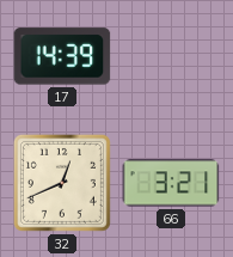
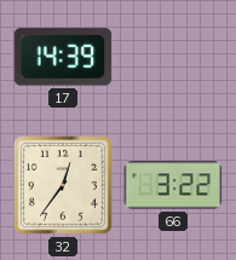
32: 12:41 -> 12:36
66: 3:21 -> 3:22
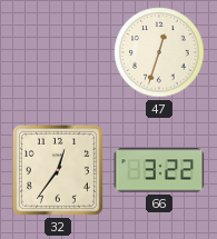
17: 14:39 -> none
47: none -> 12:33
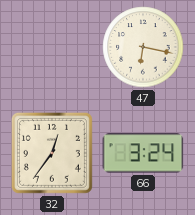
47: 12:33 -> 6:17
66: 3:22 -> 3:24
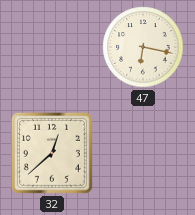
32: 12:36 -> 12:38
66: 3:24 -> none
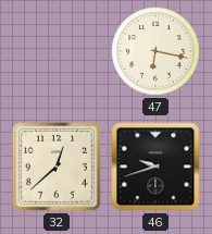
46: none -> 9:42
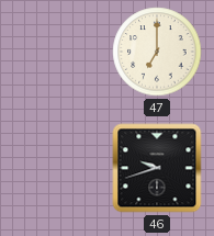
47: 6:17 -> 7:00
32: 12:38 -> none
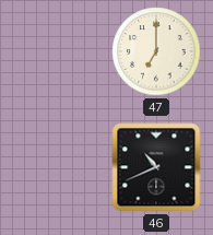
46: 9:42 -> 10:41
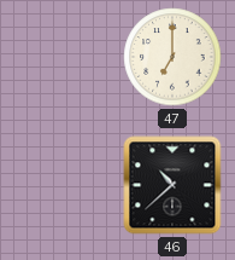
46: 10:41 -> 10:38
